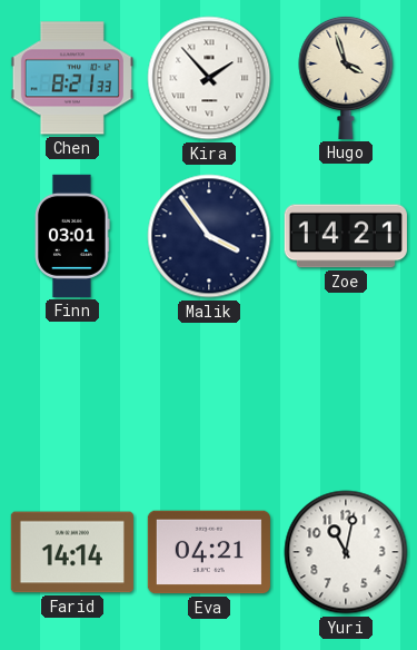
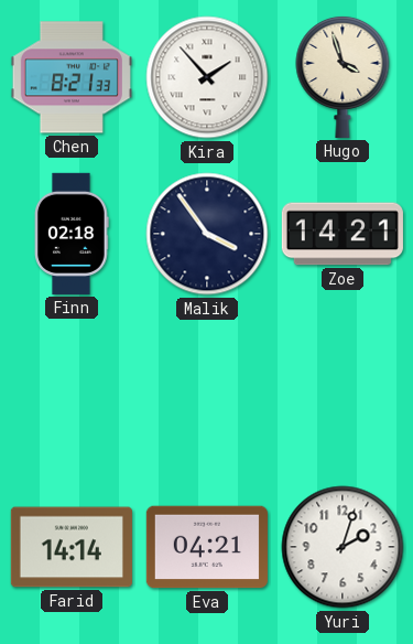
Finn: 03:01 -> 02:18
Yuri: 11:02 -> 2:03
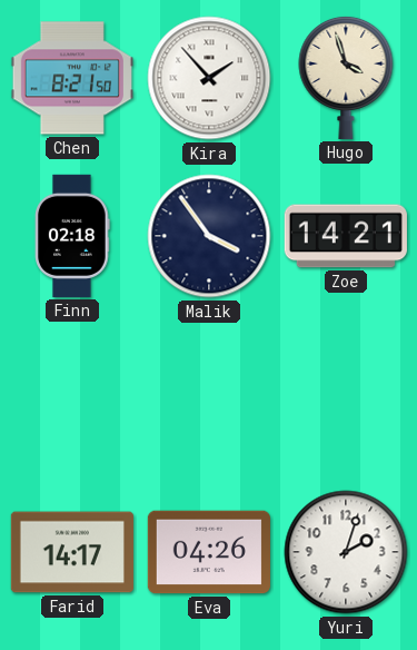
Chen: 8:21:33 -> 8:21:50
Farid: 14:14 -> 14:17
Eva: 04:21 -> 04:26
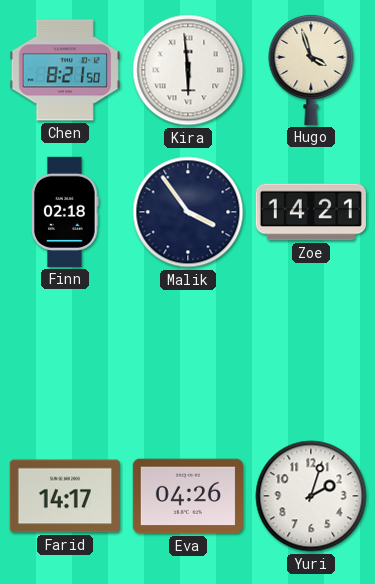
Kira: 1:53 -> 5:59
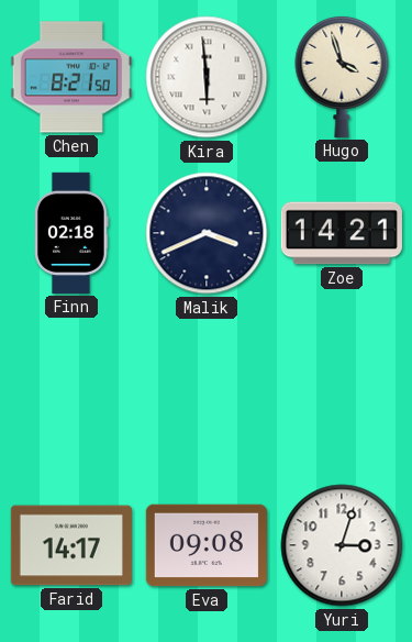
Malik: 3:54 -> 3:41
Eva: 04:26 -> 09:08
Yuri: 2:03 -> 3:03
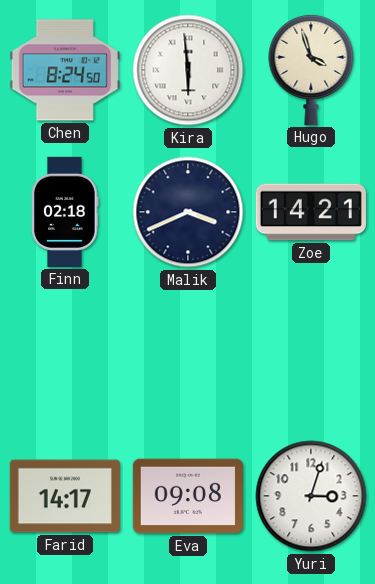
Chen: 8:21 -> 8:24
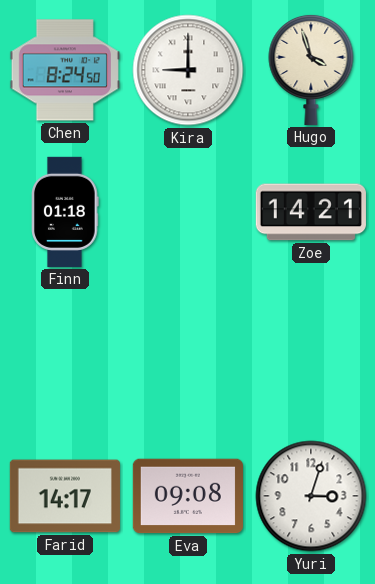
Kira: 5:59 -> 9:00
Finn: 02:18 -> 01:18
Malik: 3:41 -> none
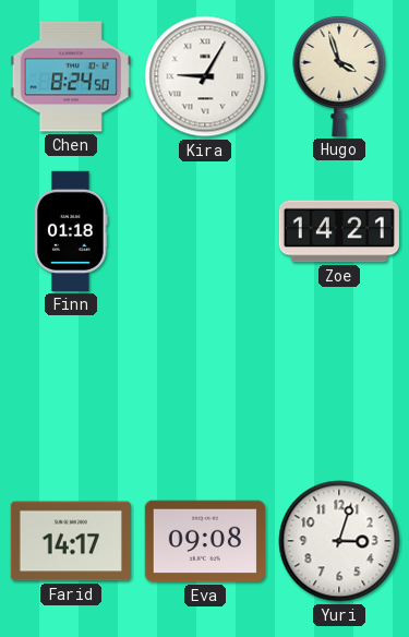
Kira: 9:00 -> 9:05
